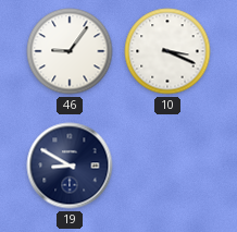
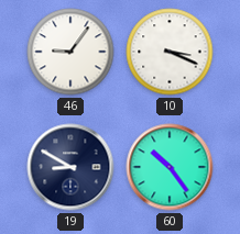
60: none -> 10:24
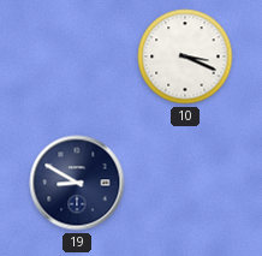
46: 9:06 -> none
60: 10:24 -> none
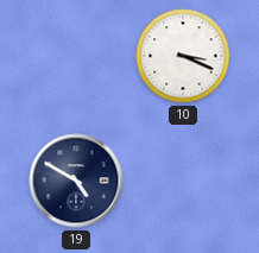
19: 8:50 -> 4:50
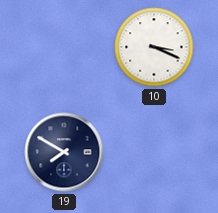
19: 4:50 -> 7:50
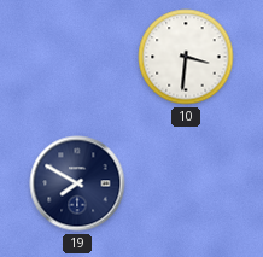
10: 3:19 -> 3:31
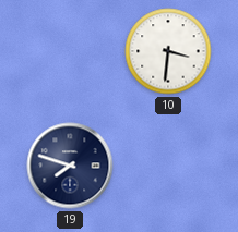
19: 7:50 -> 7:48
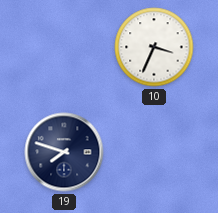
10: 3:31 -> 3:34
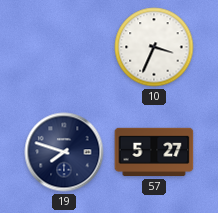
57: none -> 5:27
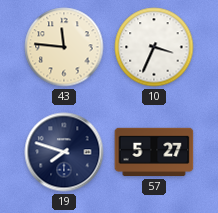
43: none -> 11:46
